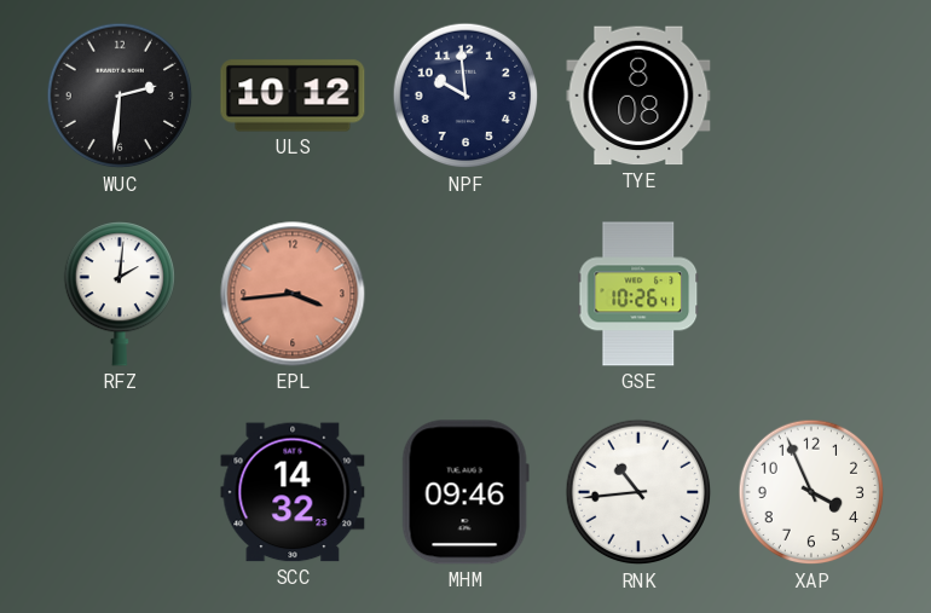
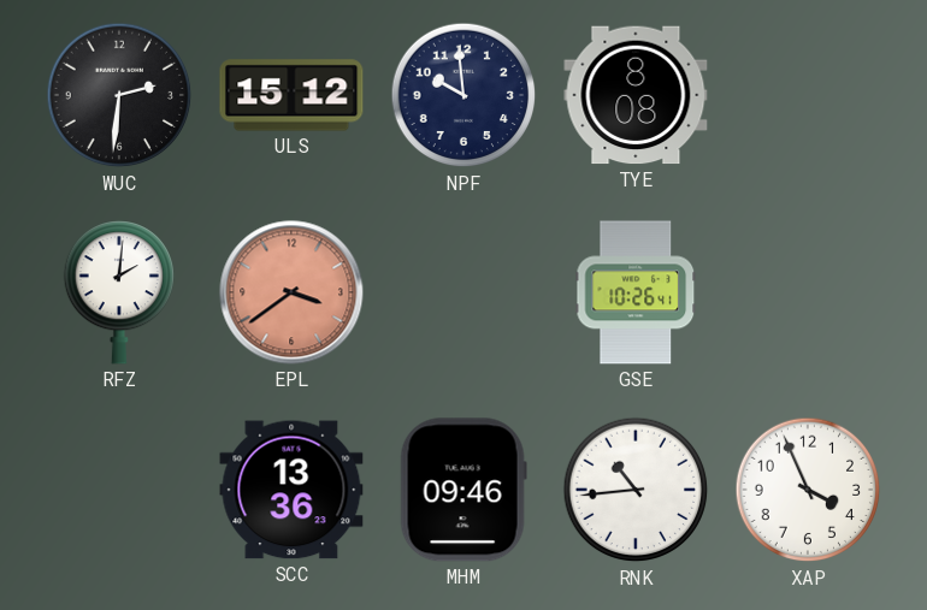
ULS: 10:12 -> 15:12
EPL: 3:44 -> 3:39
SCC: 14:32 -> 13:36
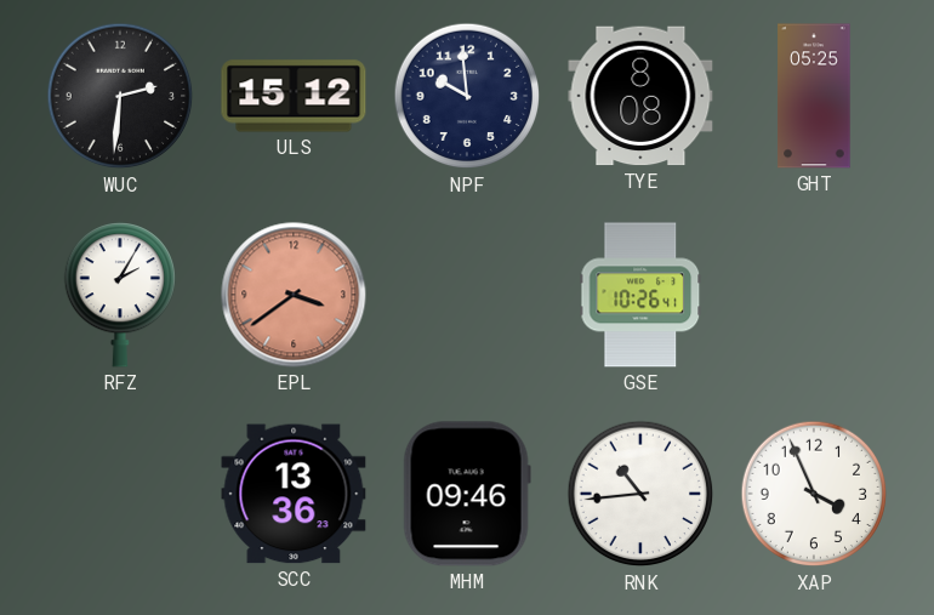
GHT: none -> 05:25
RFZ: 2:01 -> 2:05
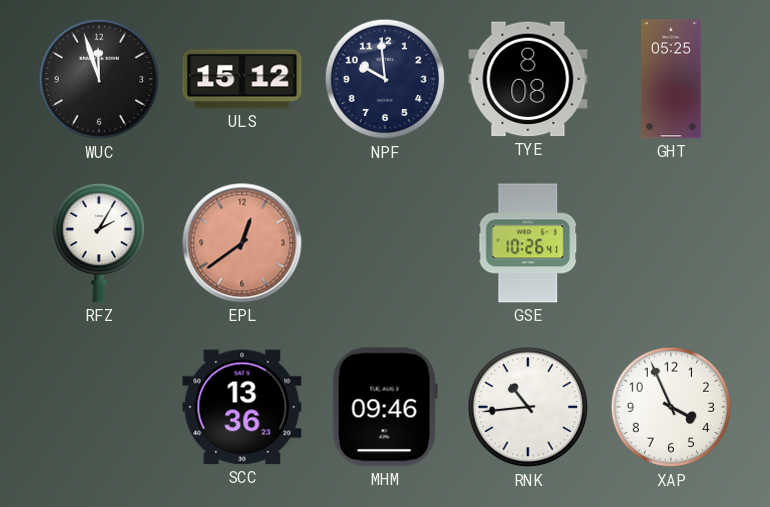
WUC: 2:31 -> 11:57
EPL: 3:39 -> 12:39
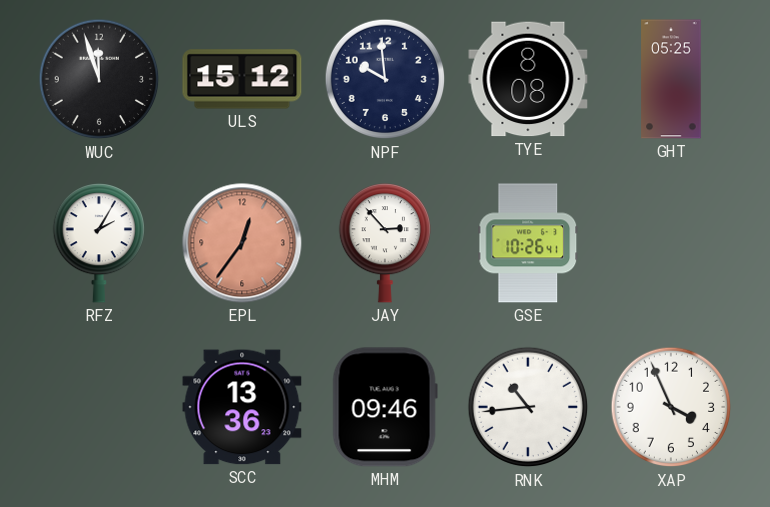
EPL: 12:39 -> 12:36
JAY: none -> 2:53
